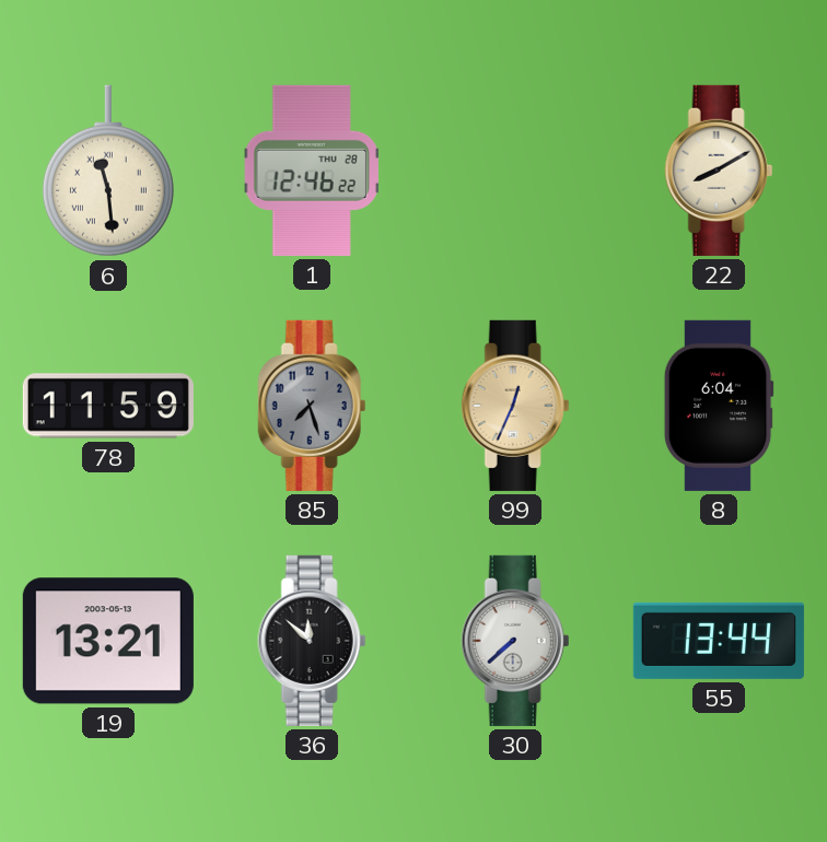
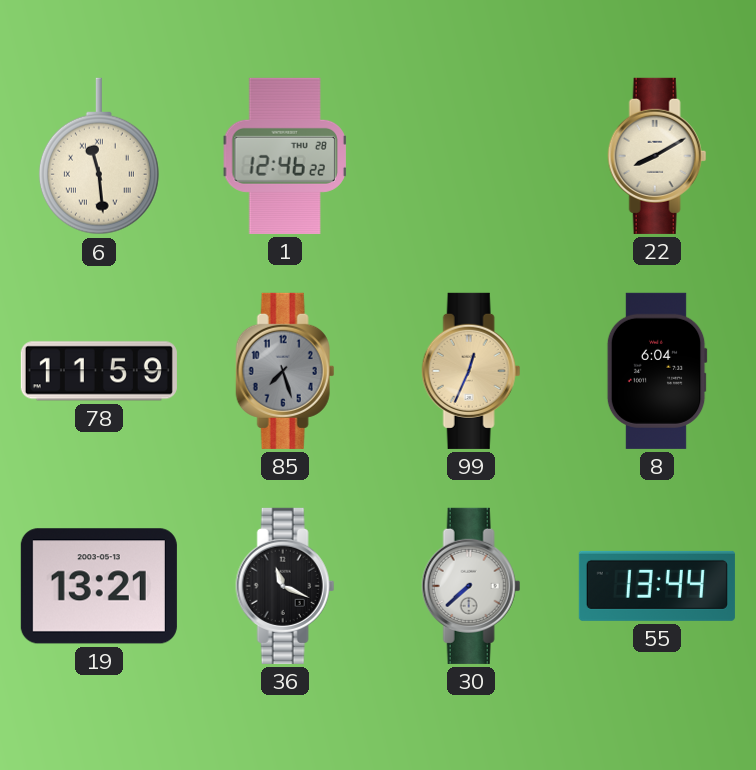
36: 11:52 -> 11:19
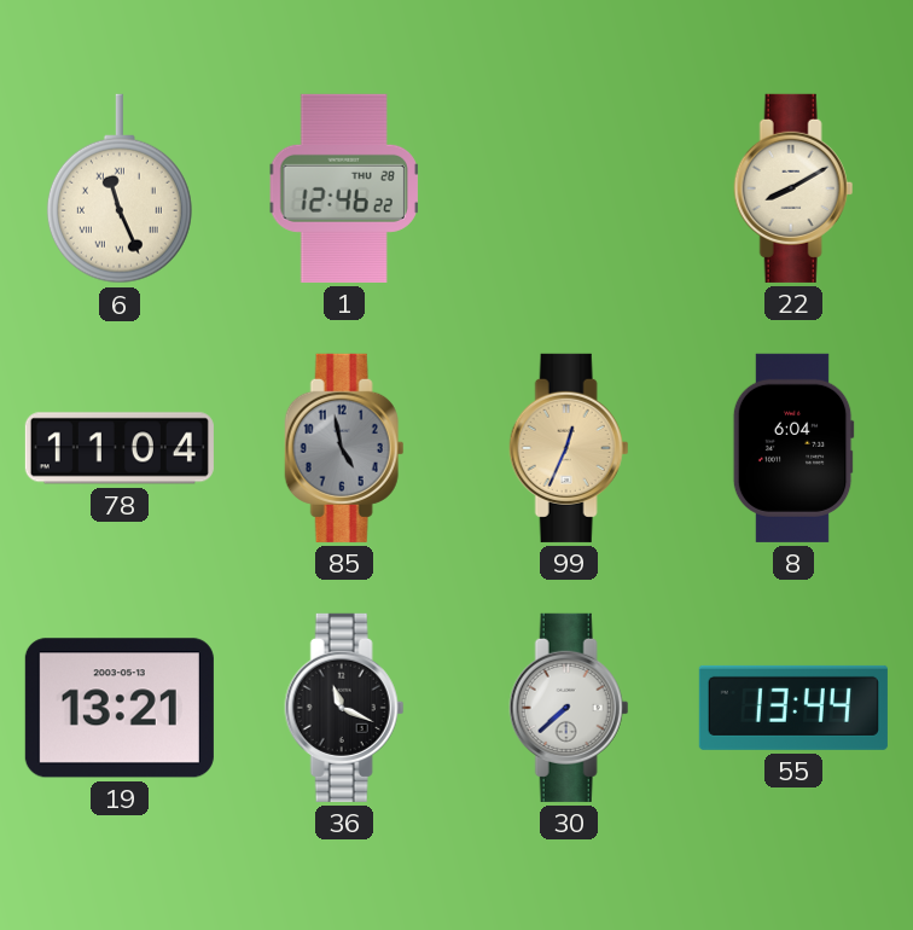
6: 11:29 -> 11:26
78: 11:59 -> 11:04
85: 7:27 -> 4:58
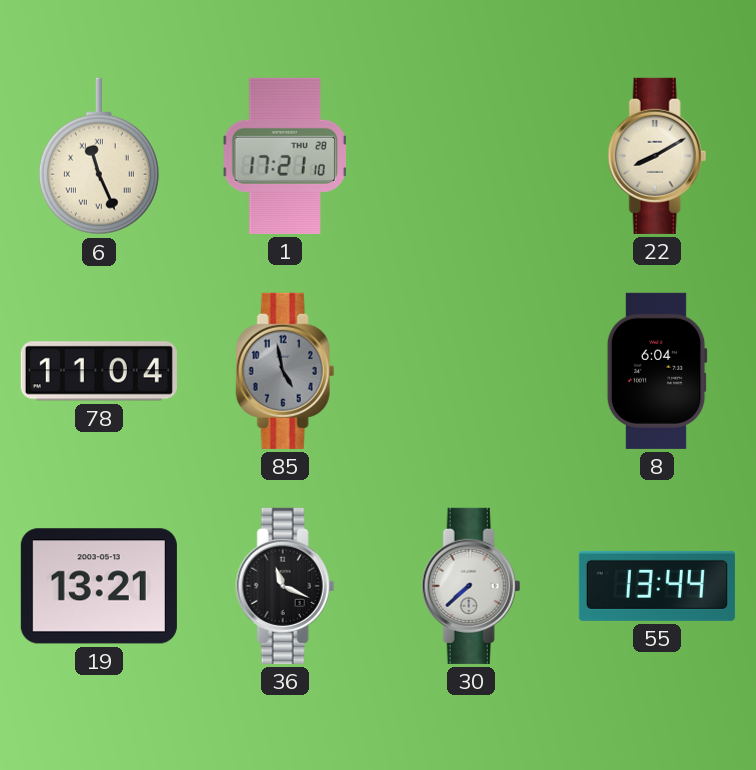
1: 12:46 -> 17:21
99: 12:34 -> none
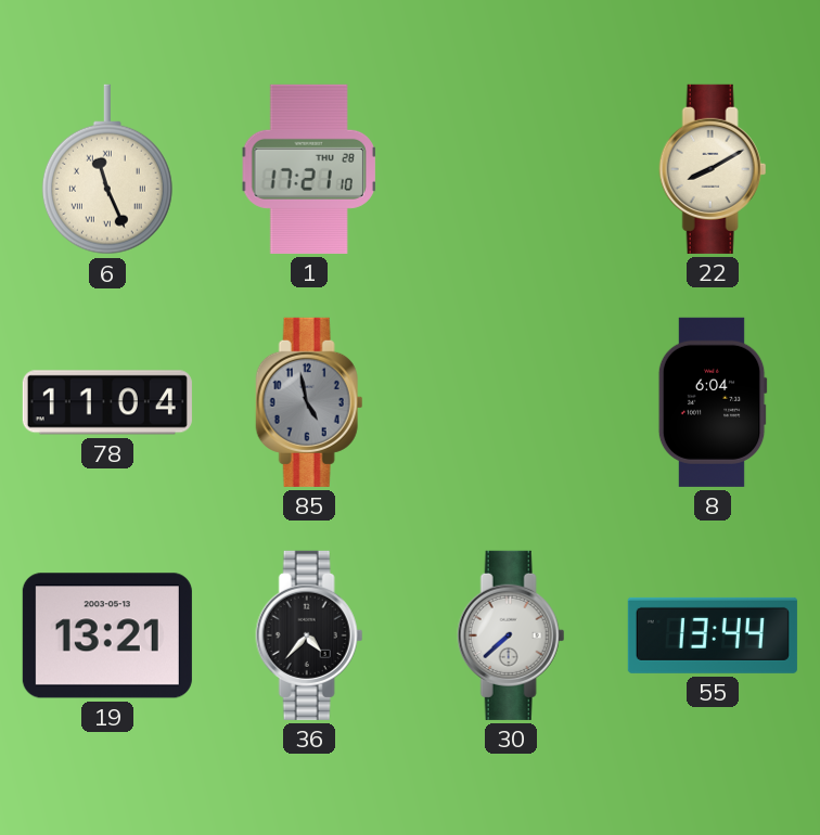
36: 11:19 -> 4:37
